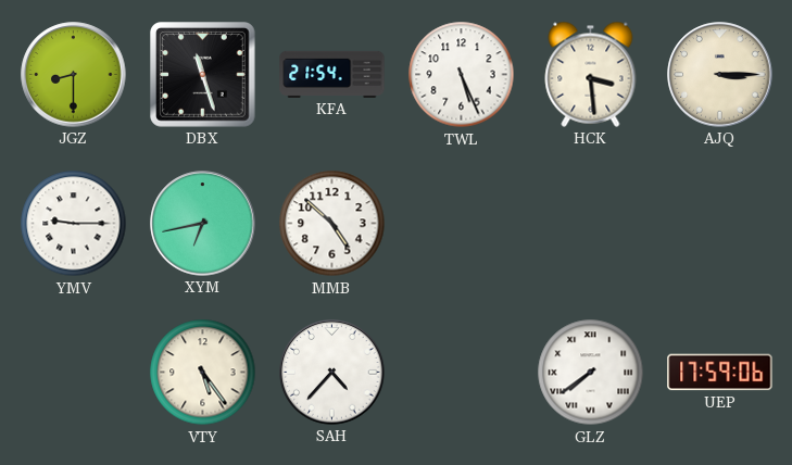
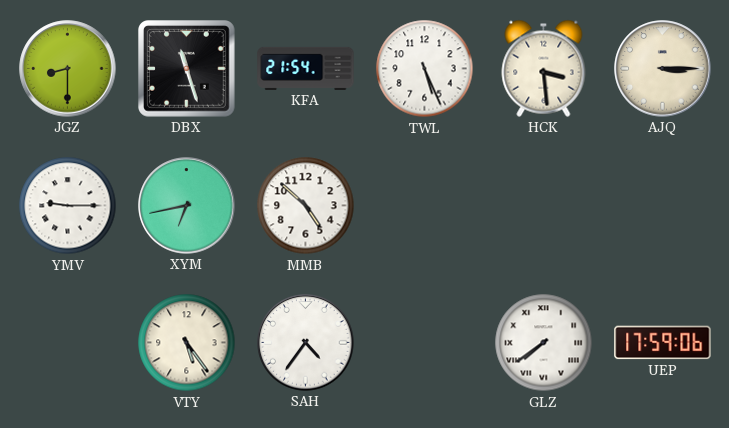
SAH: 4:37 -> 4:36
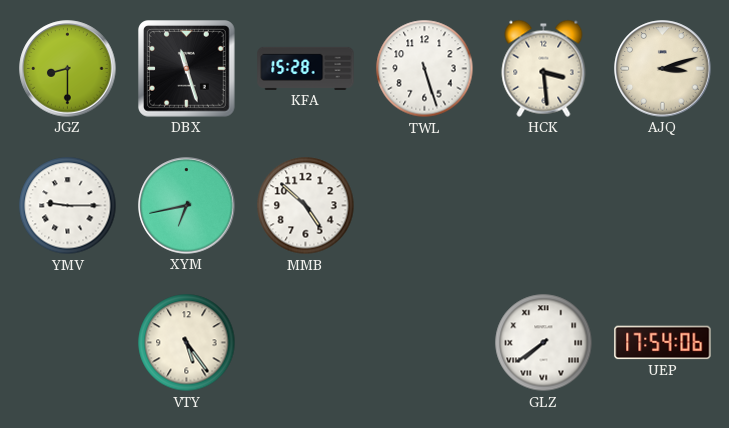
KFA: 21:54 -> 15:28
TWL: 5:26 -> 5:27
AJQ: 3:15 -> 3:12
SAH: 4:36 -> none
UEP: 17:59 -> 17:54
